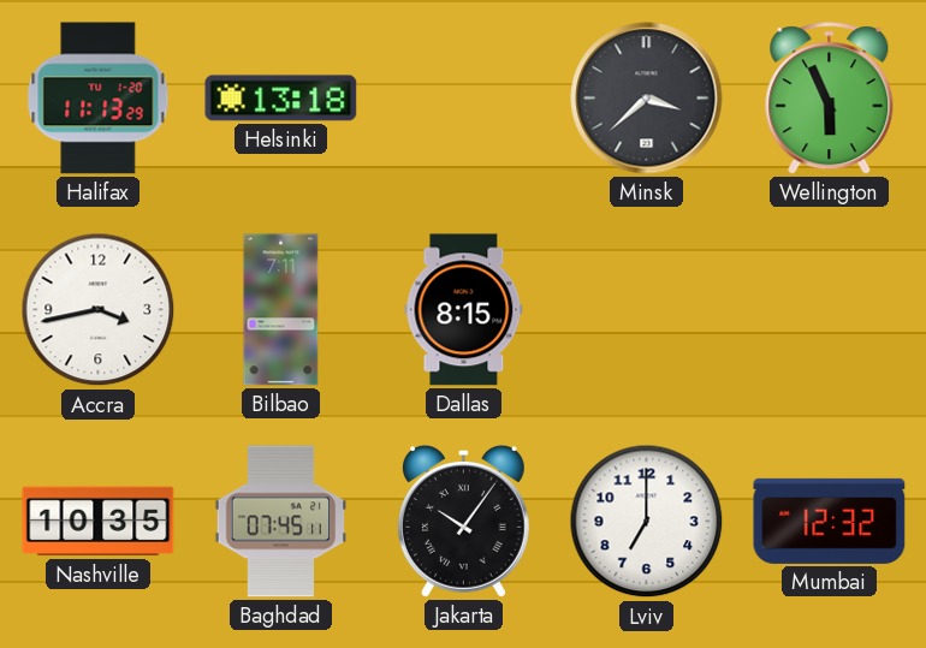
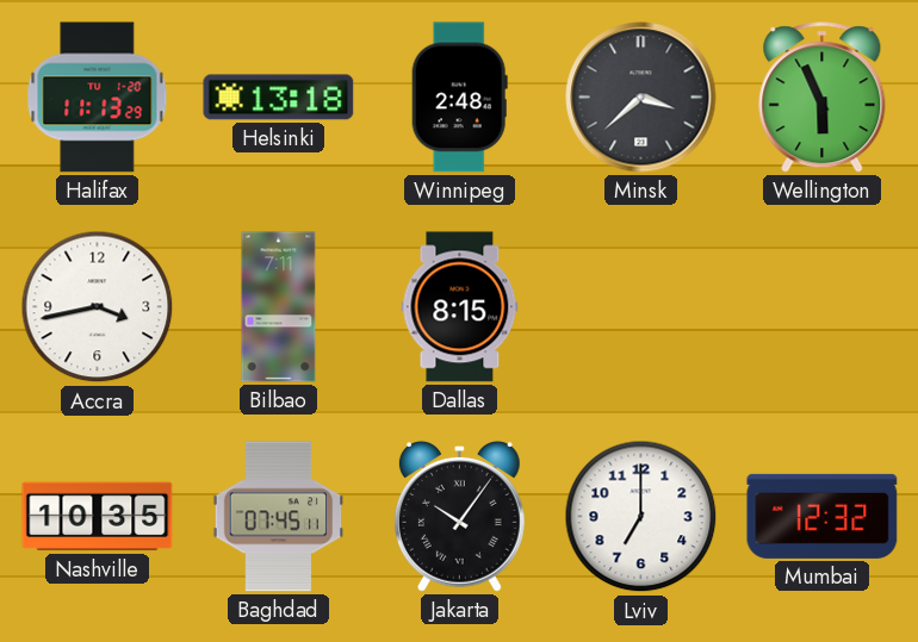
Winnipeg: none -> 2:48
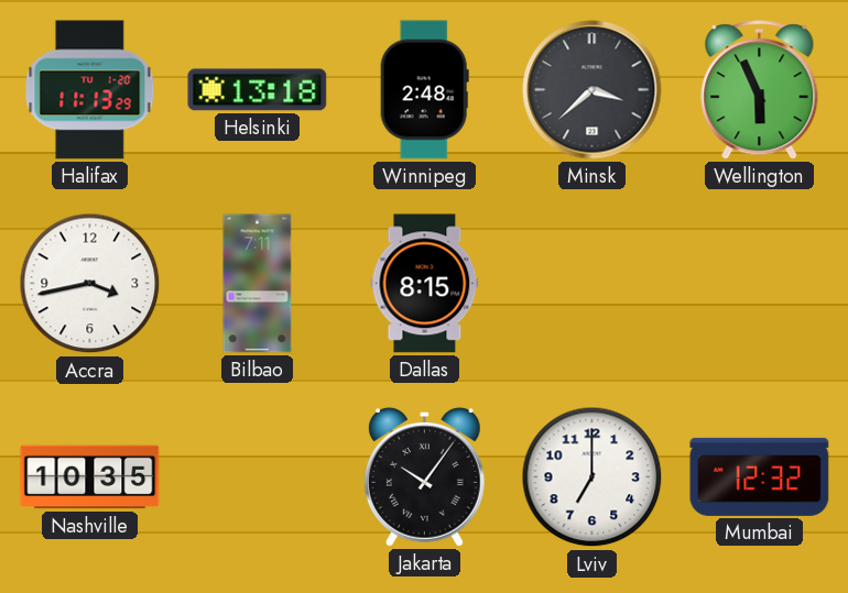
Baghdad: 07:45 -> none
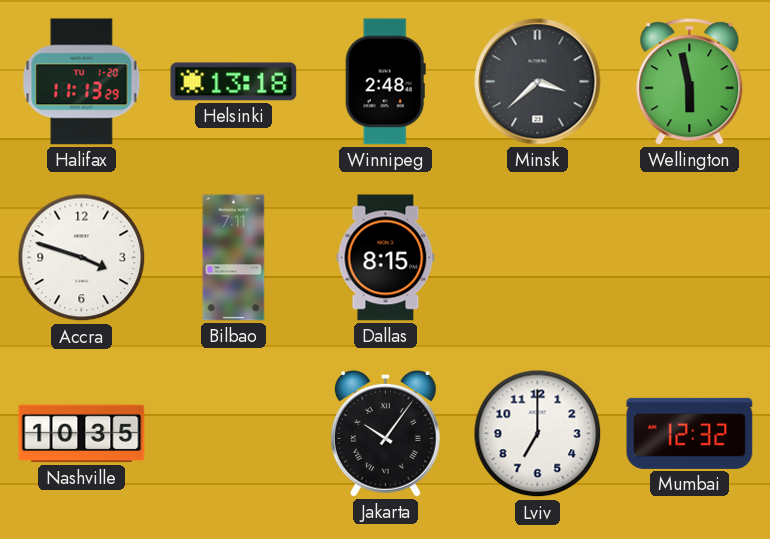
Wellington: 5:56 -> 5:58
Accra: 3:43 -> 3:48
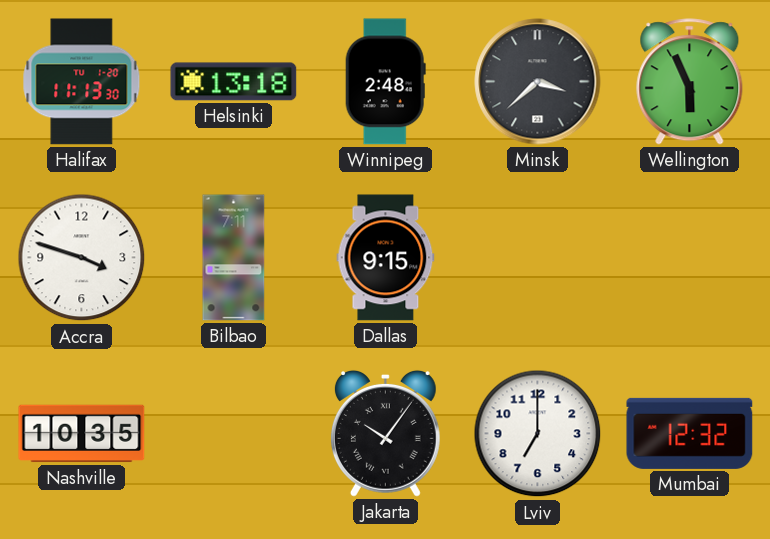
Halifax: 11:13:29 -> 11:13:30
Wellington: 5:58 -> 5:56
Dallas: 8:15 -> 9:15
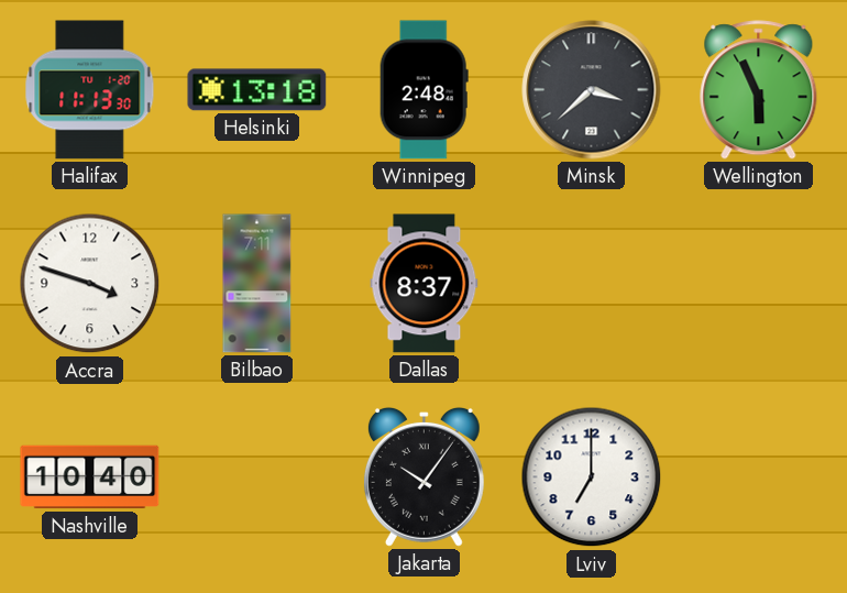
Dallas: 9:15 -> 8:37
Nashville: 10:35 -> 10:40
Mumbai: 12:32 -> none
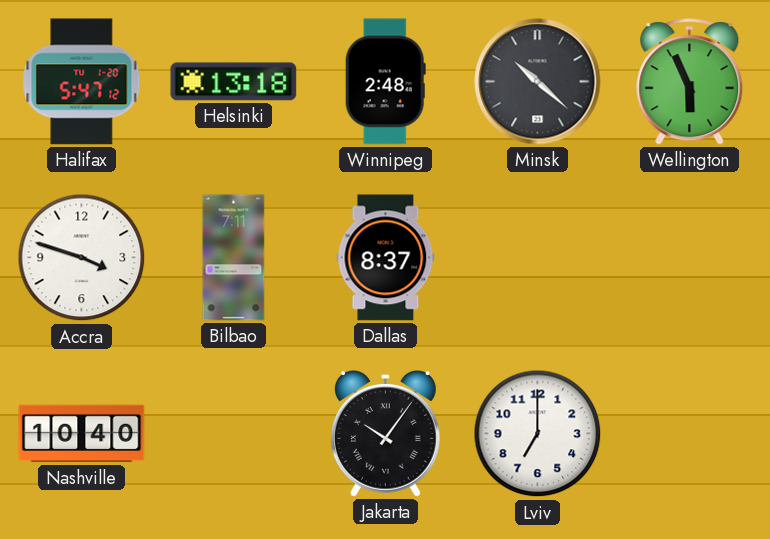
Halifax: 11:13 -> 5:47
Minsk: 3:38 -> 10:22
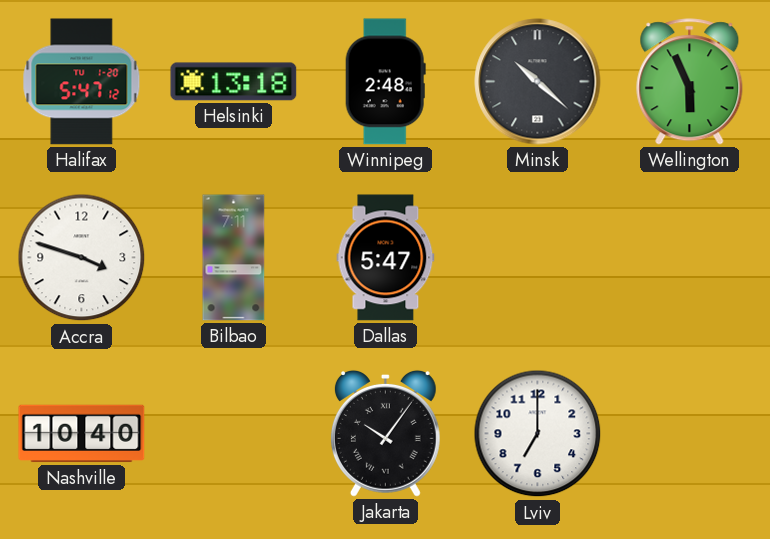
Dallas: 8:37 -> 5:47
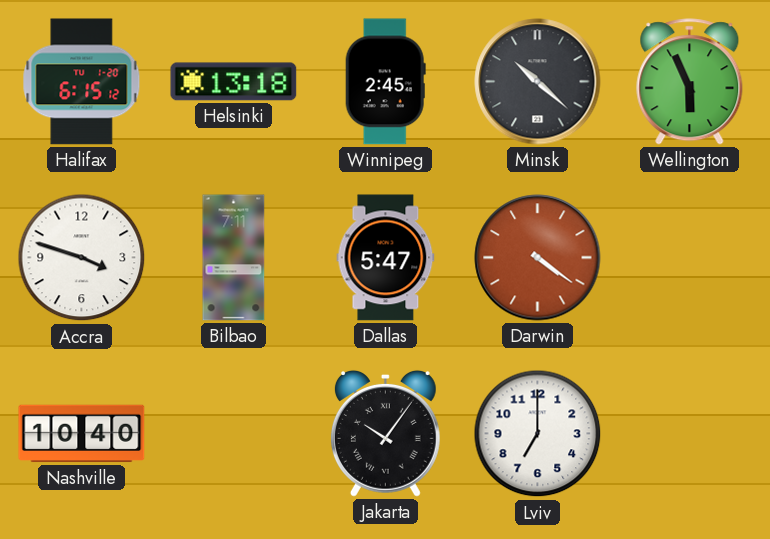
Halifax: 5:47 -> 6:15
Winnipeg: 2:48 -> 2:45
Darwin: none -> 4:21
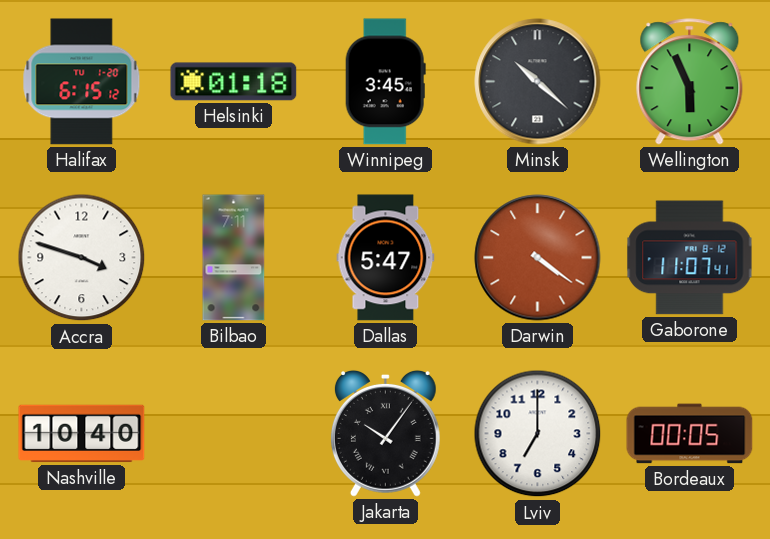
Helsinki: 13:18 -> 01:18
Winnipeg: 2:45 -> 3:45
Gaborone: none -> 11:07
Bordeaux: none -> 00:05
